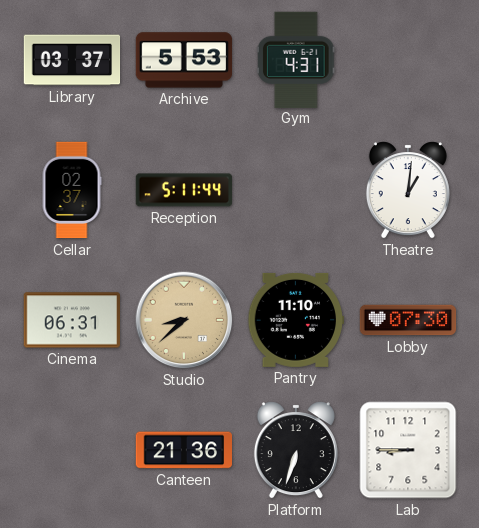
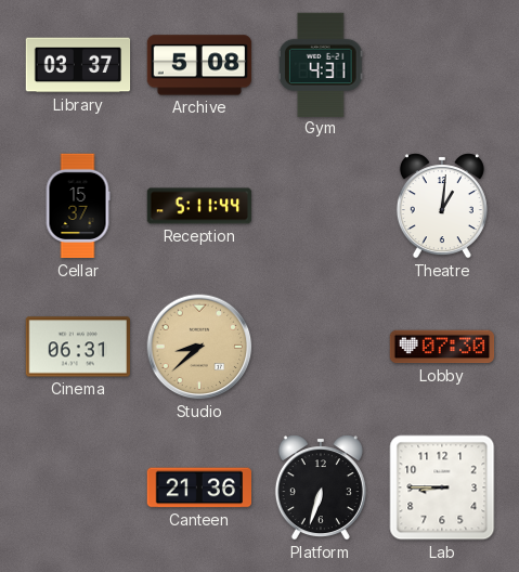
Archive: 5:53 -> 5:08
Cellar: 02:37 -> 15:37
Pantry: 11:10 -> none
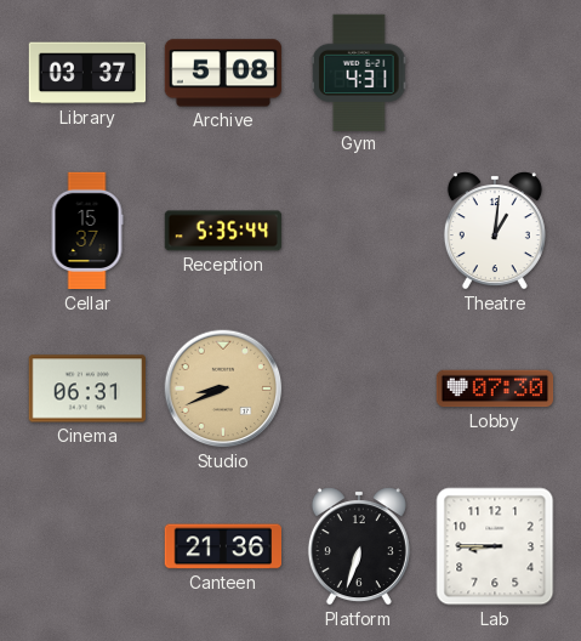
Reception: 5:11 -> 5:35
Studio: 8:38 -> 8:41
